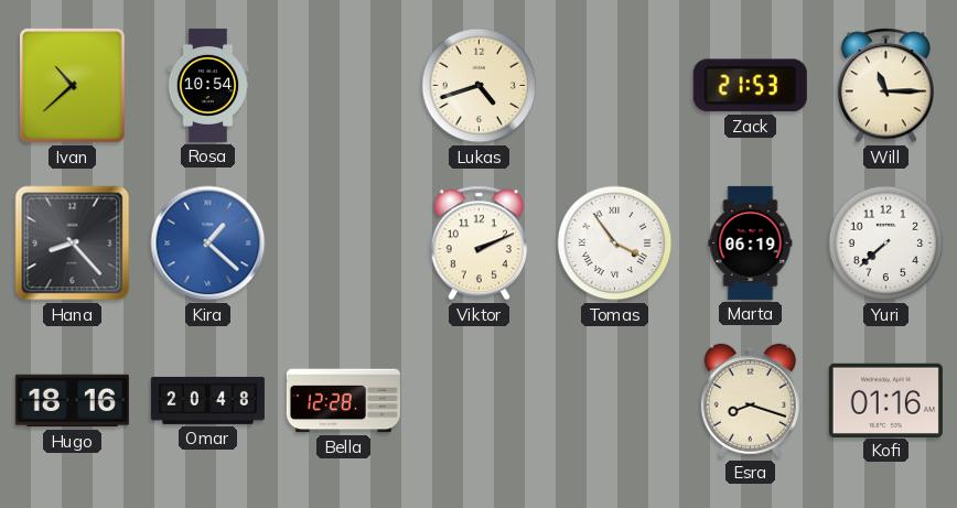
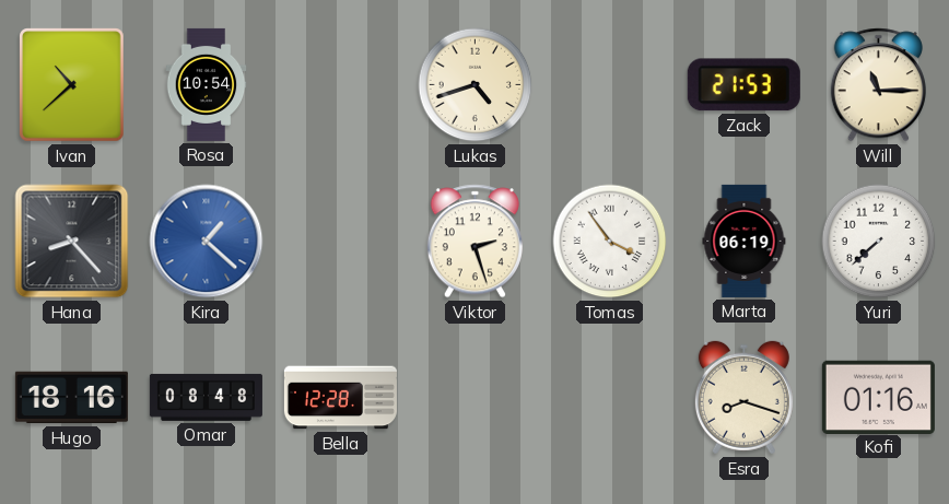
Viktor: 2:11 -> 2:27
Omar: 20:48 -> 08:48
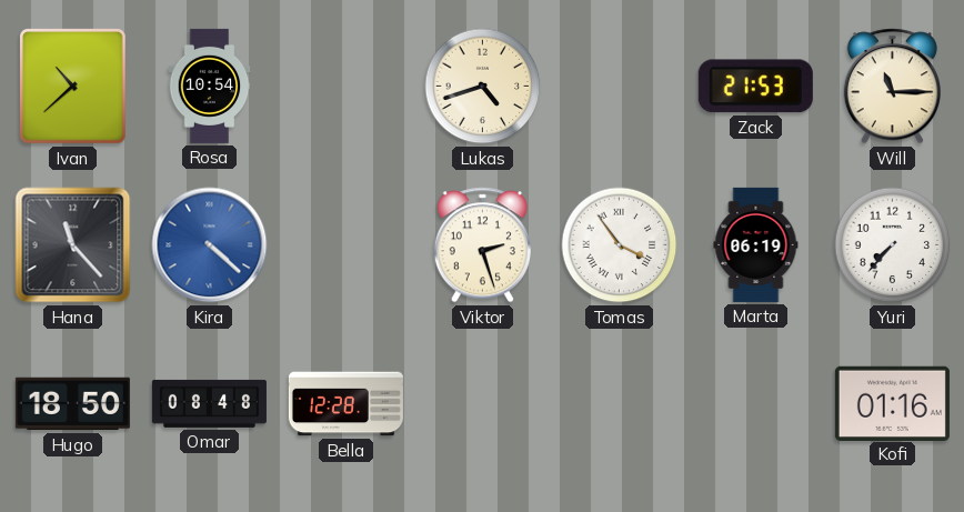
Hana: 8:23 -> 11:23
Kira: 1:22 -> 4:22
Yuri: 7:38 -> 7:37
Hugo: 18:16 -> 18:50
Esra: 8:18 -> none
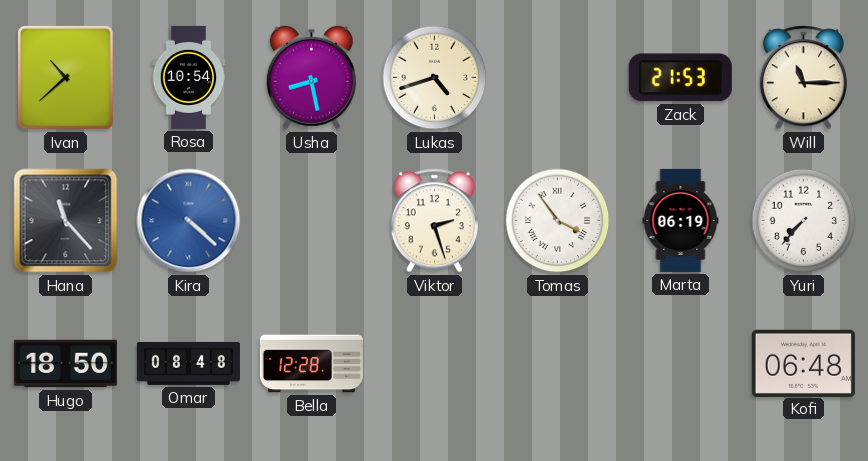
Usha: none -> 8:28
Kofi: 01:16 -> 06:48
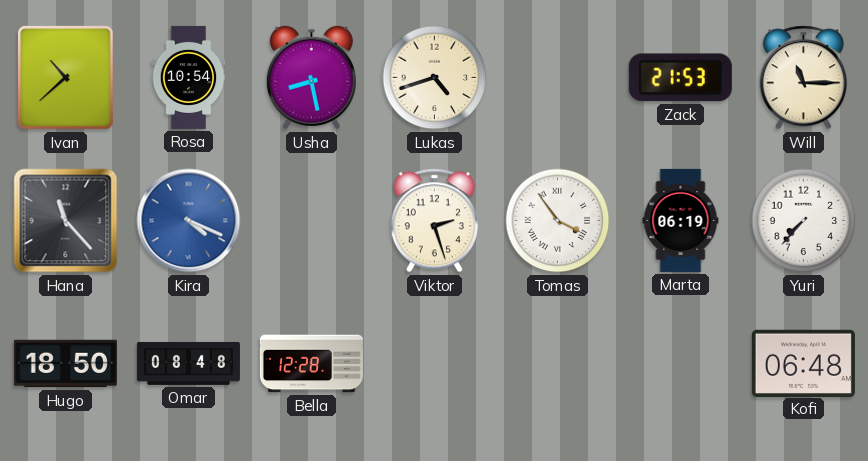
Kira: 4:22 -> 4:19
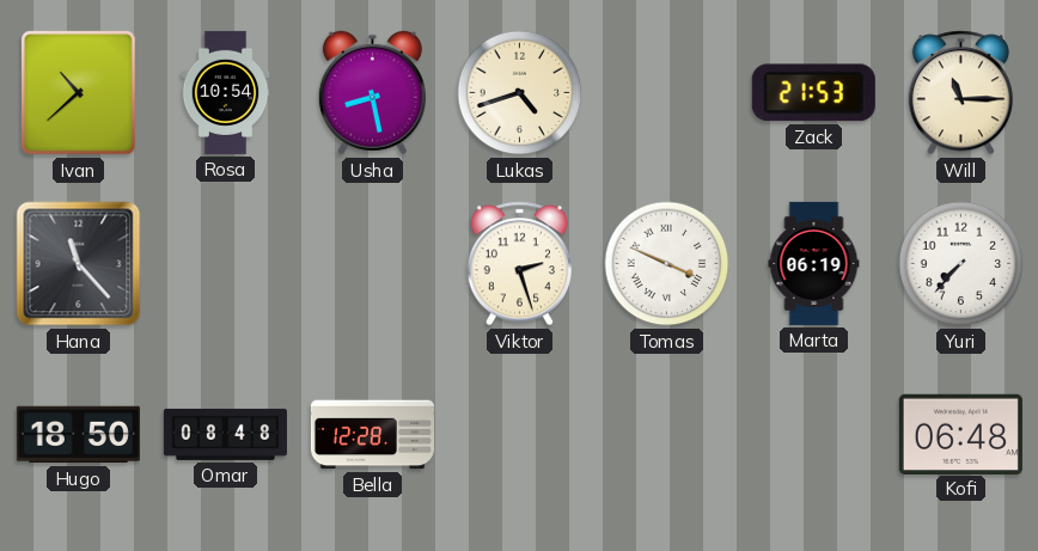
Kira: 4:19 -> none
Tomas: 3:54 -> 3:49
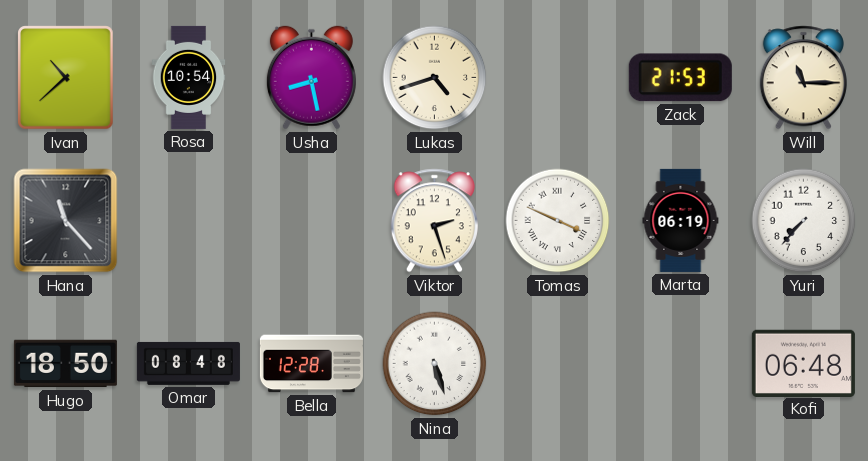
Nina: none -> 5:27
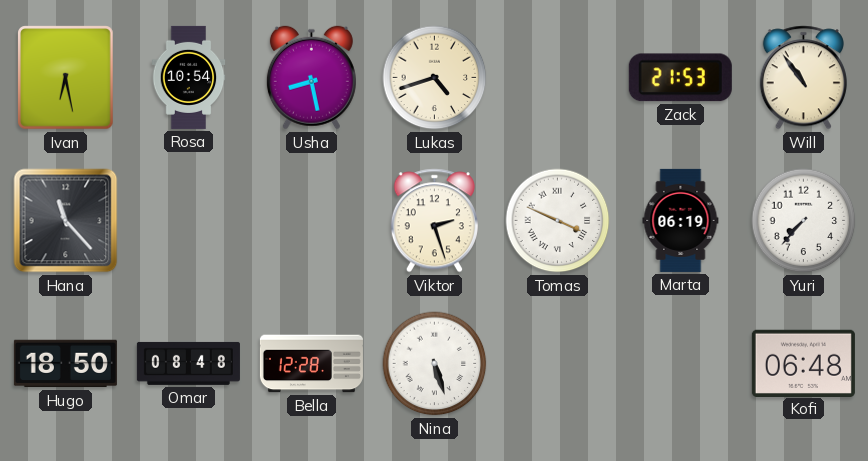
Ivan: 10:38 -> 6:28
Will: 11:15 -> 10:54
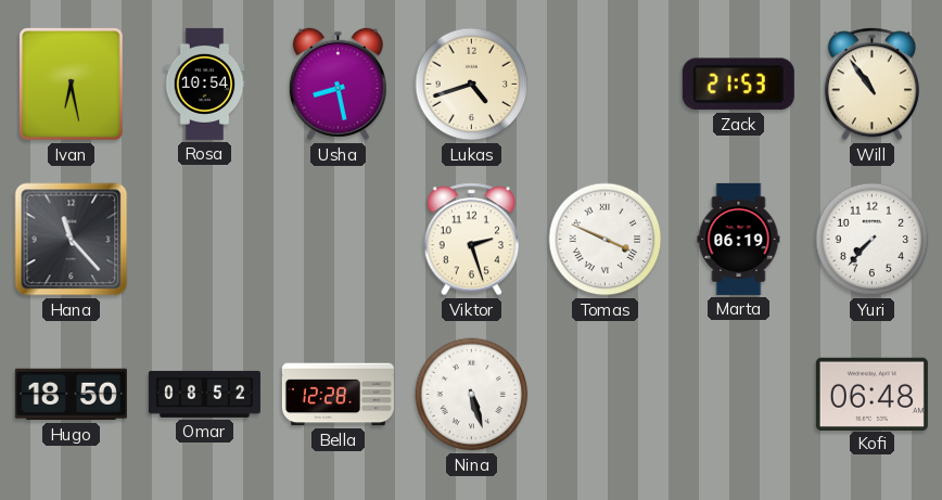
Omar: 08:48 -> 08:52
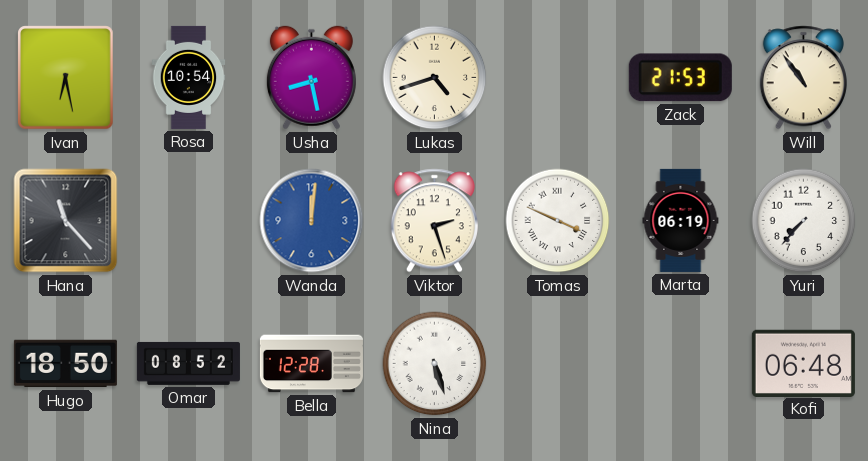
Wanda: none -> 12:01
